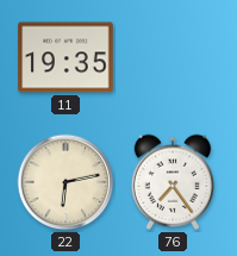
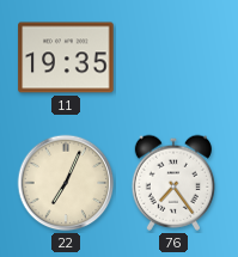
22: 6:13 -> 7:04
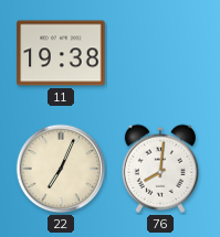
11: 19:35 -> 19:38
76: 7:24 -> 8:01
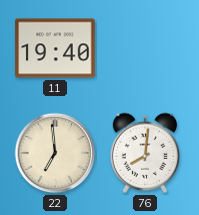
11: 19:38 -> 19:40
22: 7:04 -> 6:59
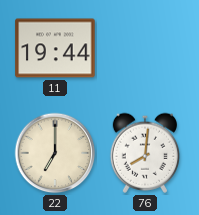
11: 19:40 -> 19:44
22: 6:59 -> 7:00
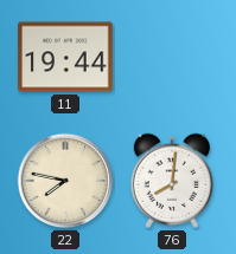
22: 7:00 -> 7:47
